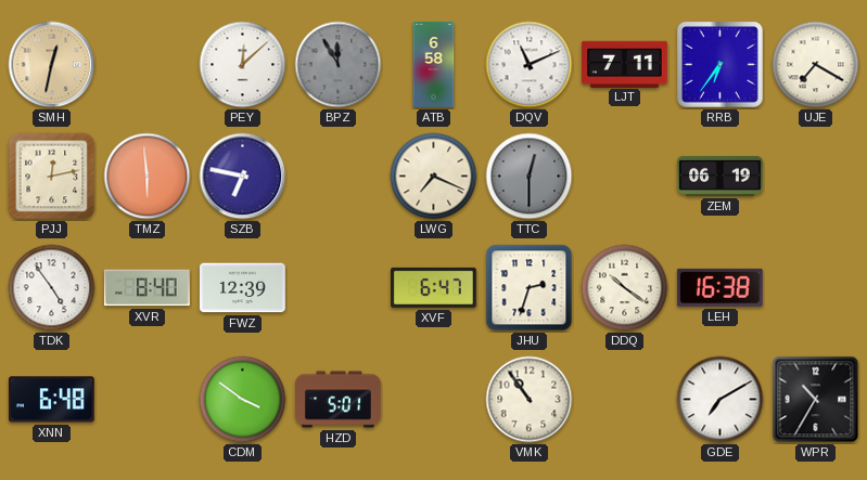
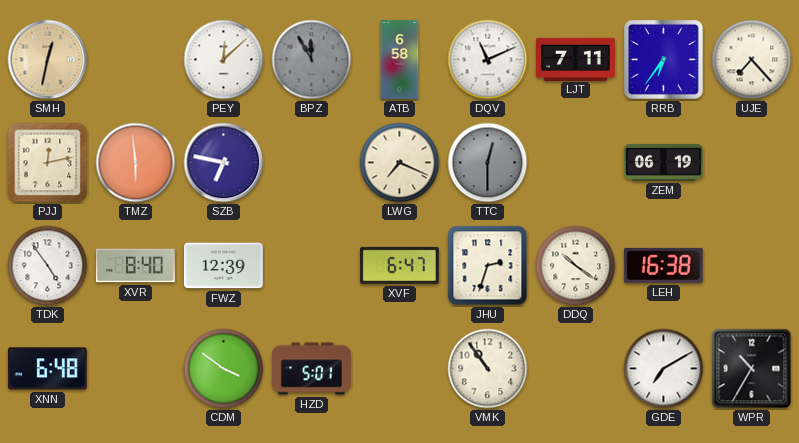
UJE: 7:20 -> 7:23
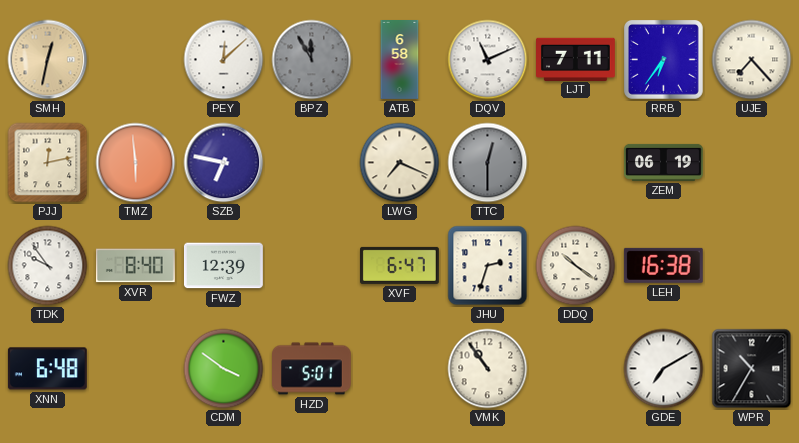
TDK: 4:54 -> 9:54
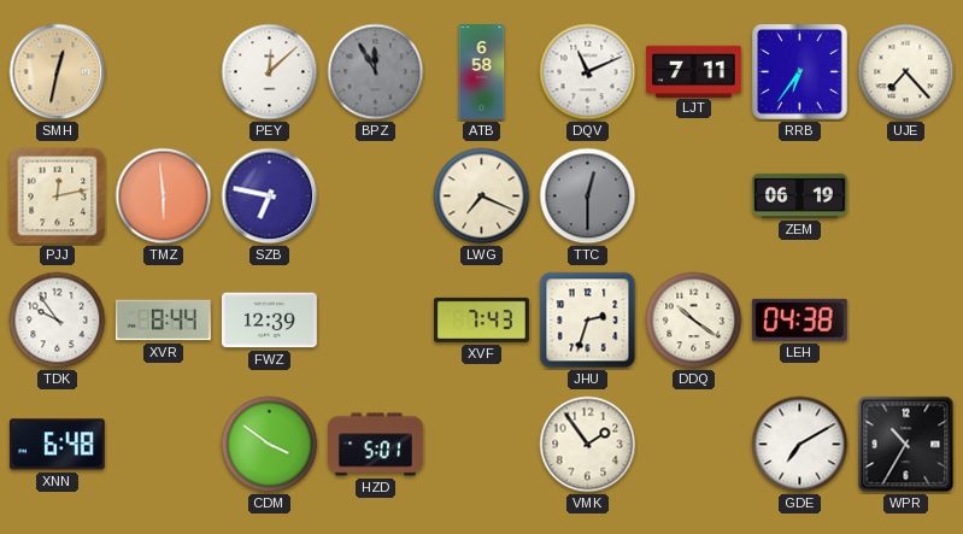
XVR: 8:40 -> 8:44
XVF: 6:47 -> 7:43
LEH: 16:38 -> 04:38
VMK: 10:54 -> 1:54
